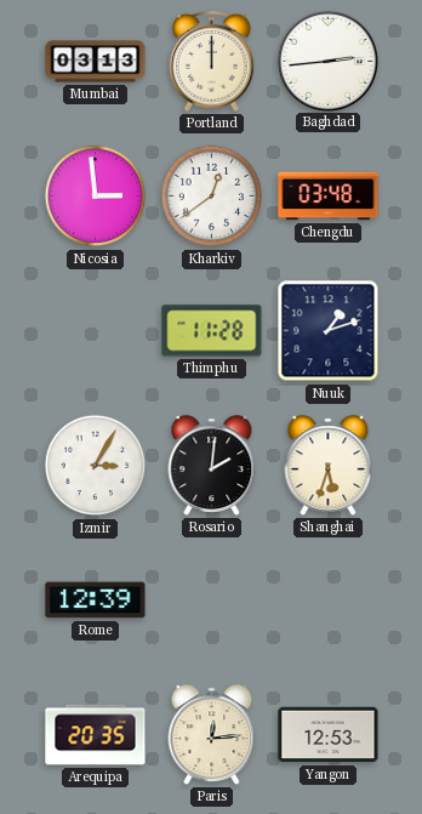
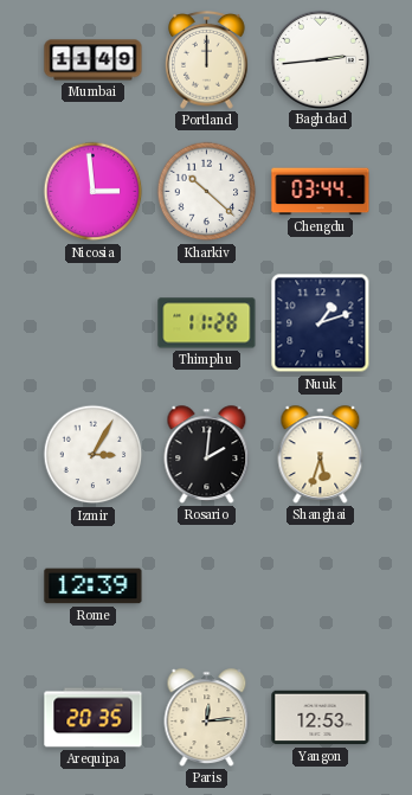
Mumbai: 03:13 -> 11:49
Kharkiv: 12:39 -> 10:22
Chengdu: 03:48 -> 03:44
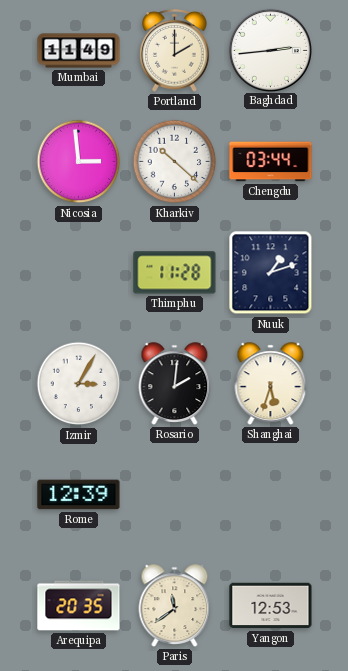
Portland: 12:00 -> 2:00
Paris: 12:14 -> 11:39
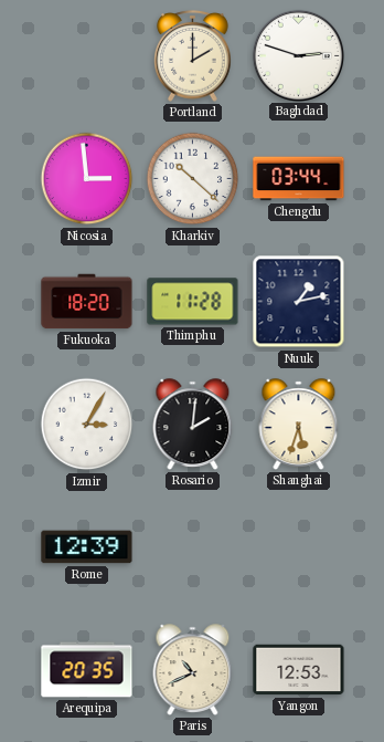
Mumbai: 11:49 -> none
Baghdad: 2:44 -> 2:48
Fukuoka: none -> 18:20
Nuuk: 1:12 -> 1:13
Paris: 11:39 -> 10:41
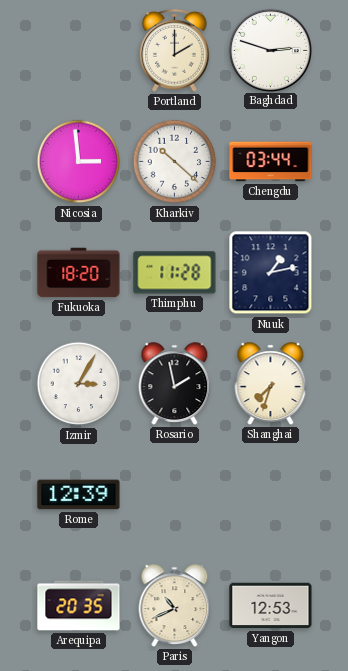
Rosario: 2:01 -> 1:58
Shanghai: 5:33 -> 7:33
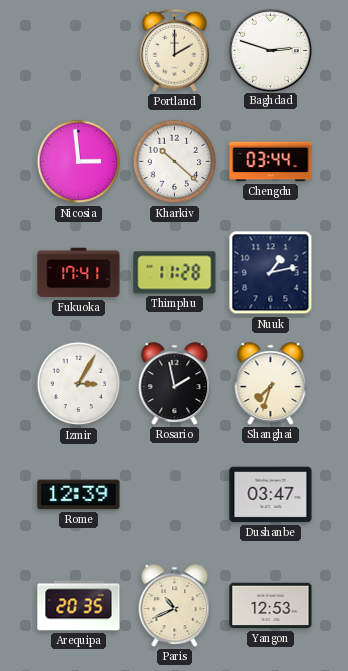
Fukuoka: 18:20 -> 17:41
Dushanbe: none -> 03:47
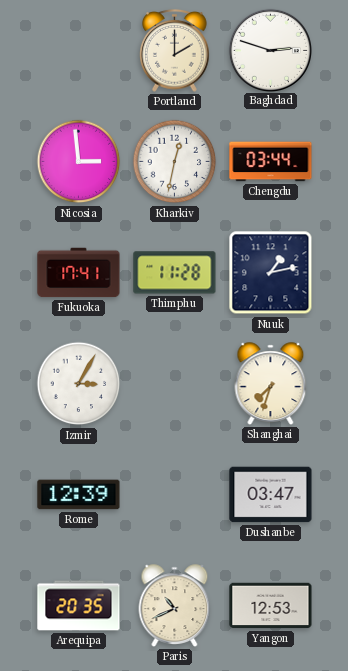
Kharkiv: 10:22 -> 12:32
Rosario: 1:58 -> none
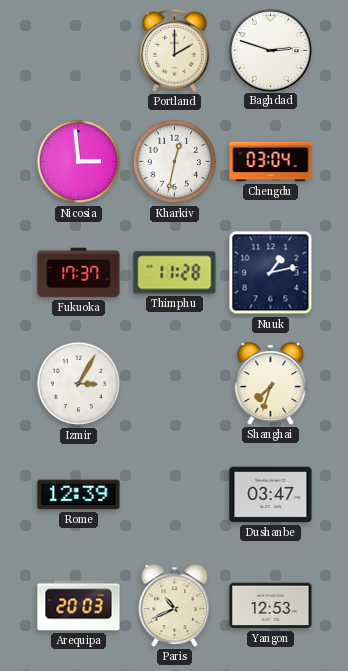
Chengdu: 03:44 -> 03:04
Fukuoka: 17:41 -> 17:37
Arequipa: 20:35 -> 20:03
